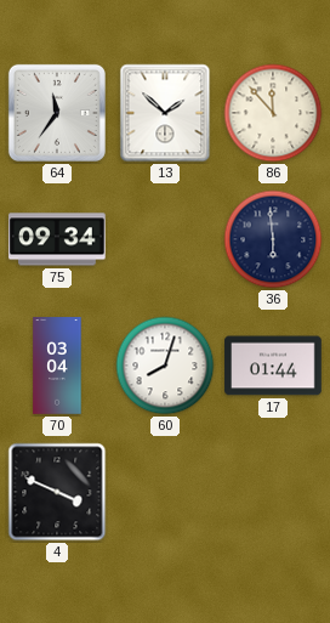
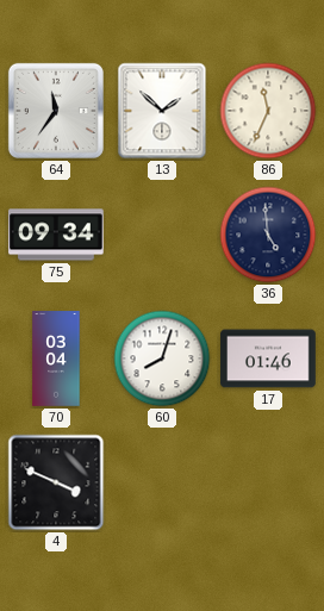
86: 11:53 -> 11:34
36: 5:59 -> 4:59
17: 01:44 -> 01:46
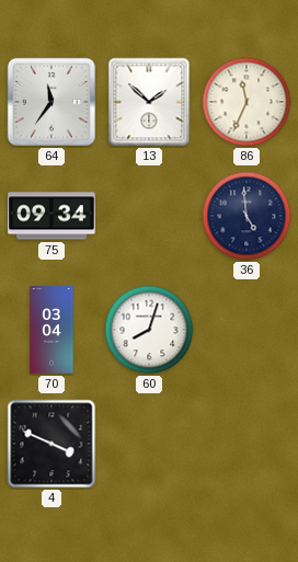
17: 01:46 -> none
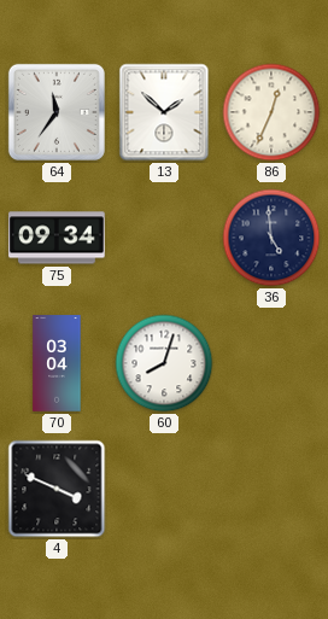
86: 11:34 -> 12:34
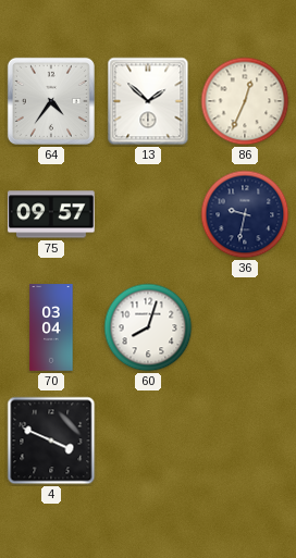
64: 11:36 -> 4:36
75: 09:34 -> 09:57
36: 4:59 -> 9:32
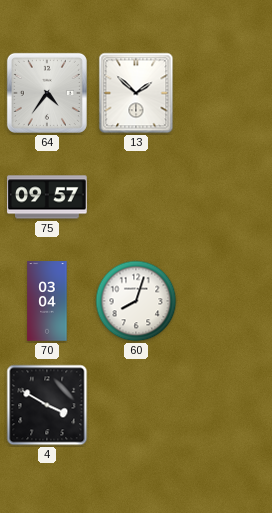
86: 12:34 -> none
36: 9:32 -> none
4: 3:49 -> 3:50
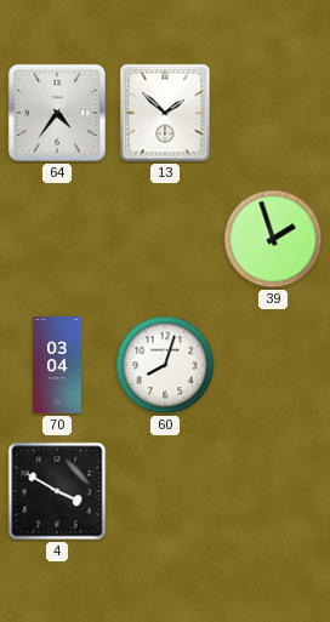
75: 09:57 -> none
39: none -> 1:57
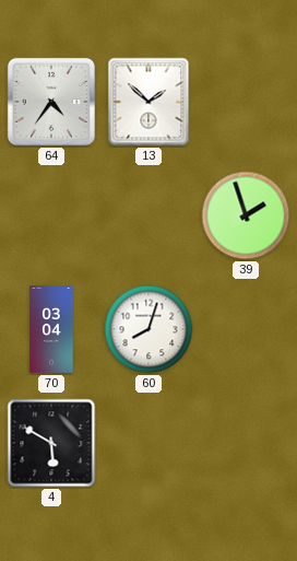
4: 3:50 -> 5:50
